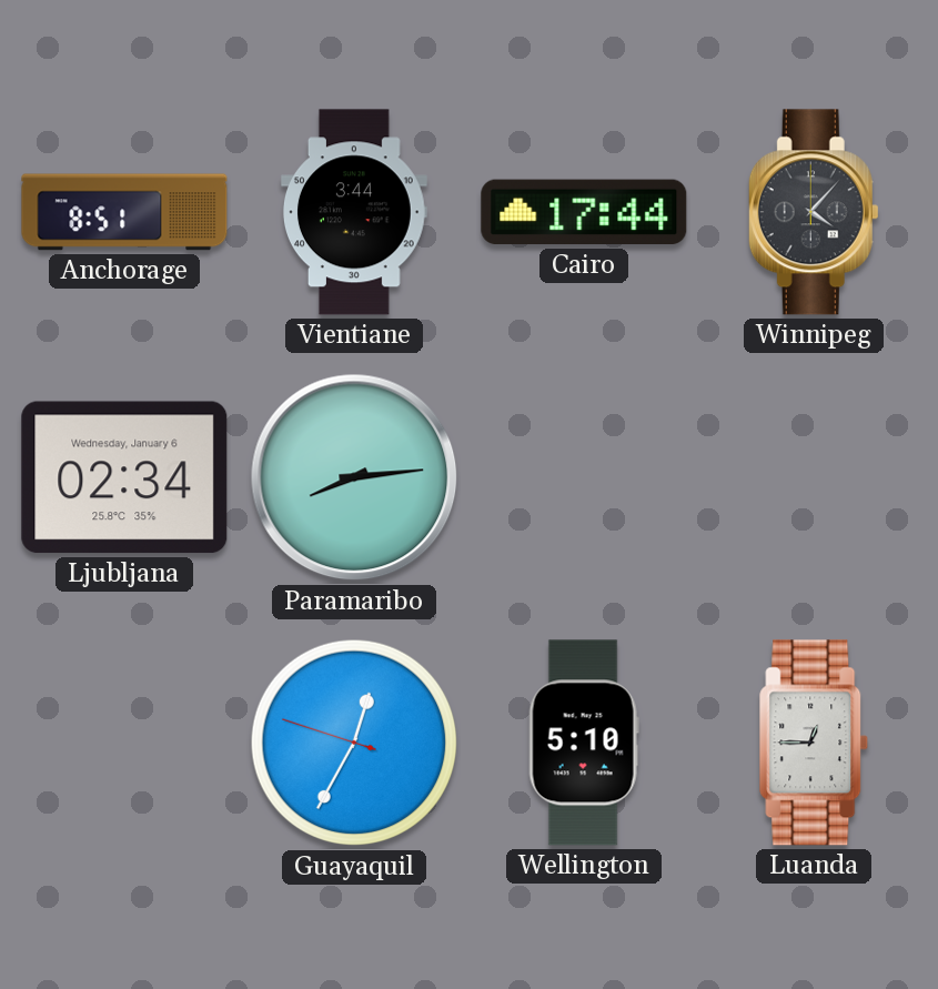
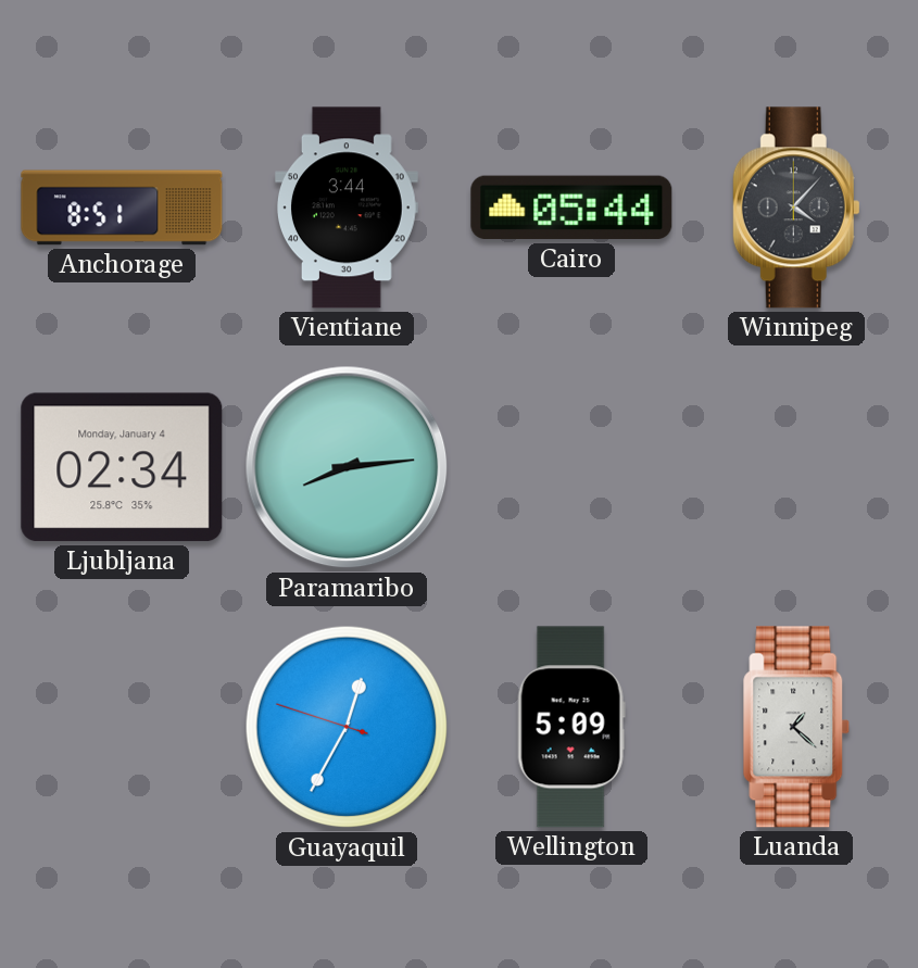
Cairo: 17:44 -> 05:44
Ljubljana date: Wednesday, January 6 -> Monday, January 4
Wellington: 5:10 -> 5:09
Luanda: 12:45 -> 1:22
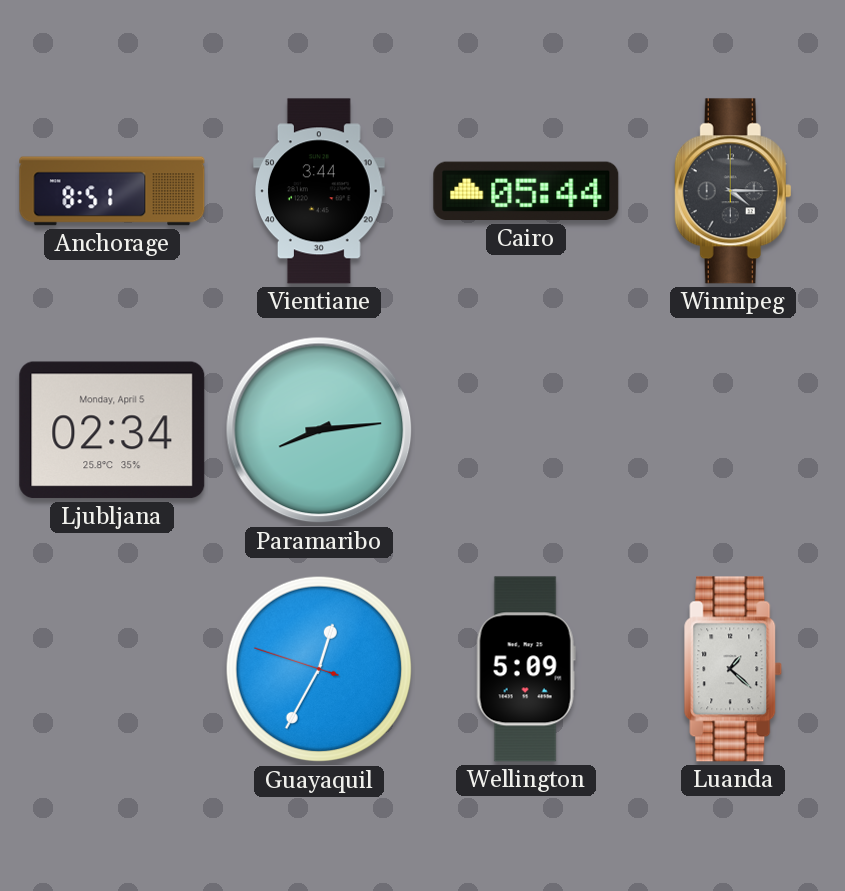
Winnipeg: 4:07 -> 4:15
Ljubljana date: Monday, January 4 -> Monday, April 5
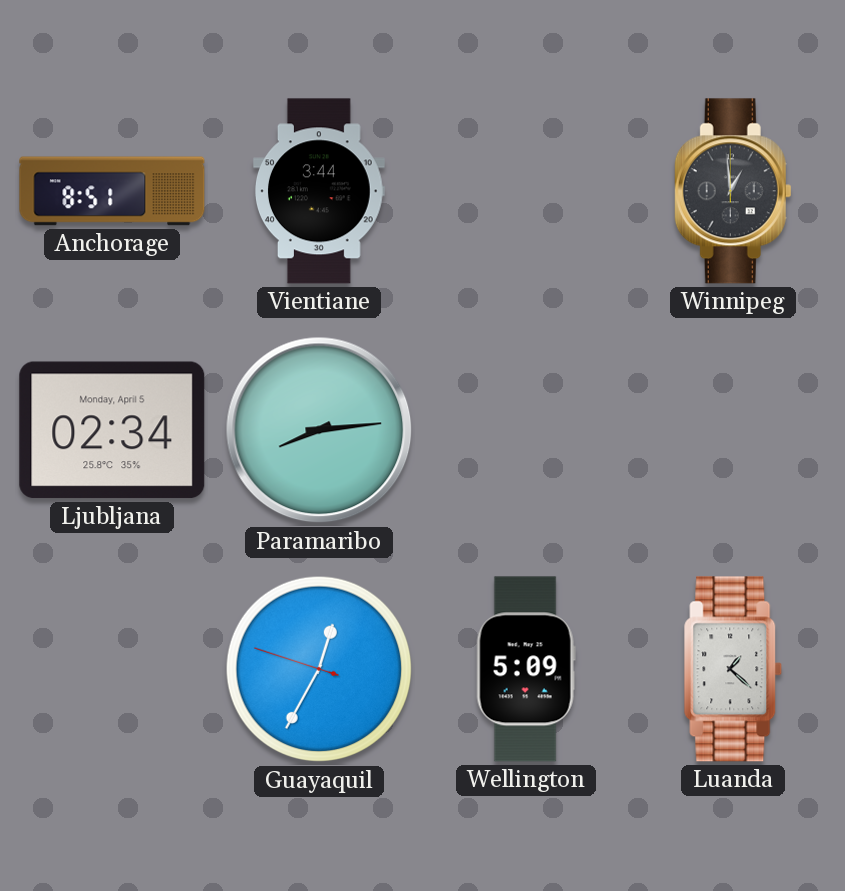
Cairo: 05:44 -> none
Winnipeg: 4:15 -> 12:59
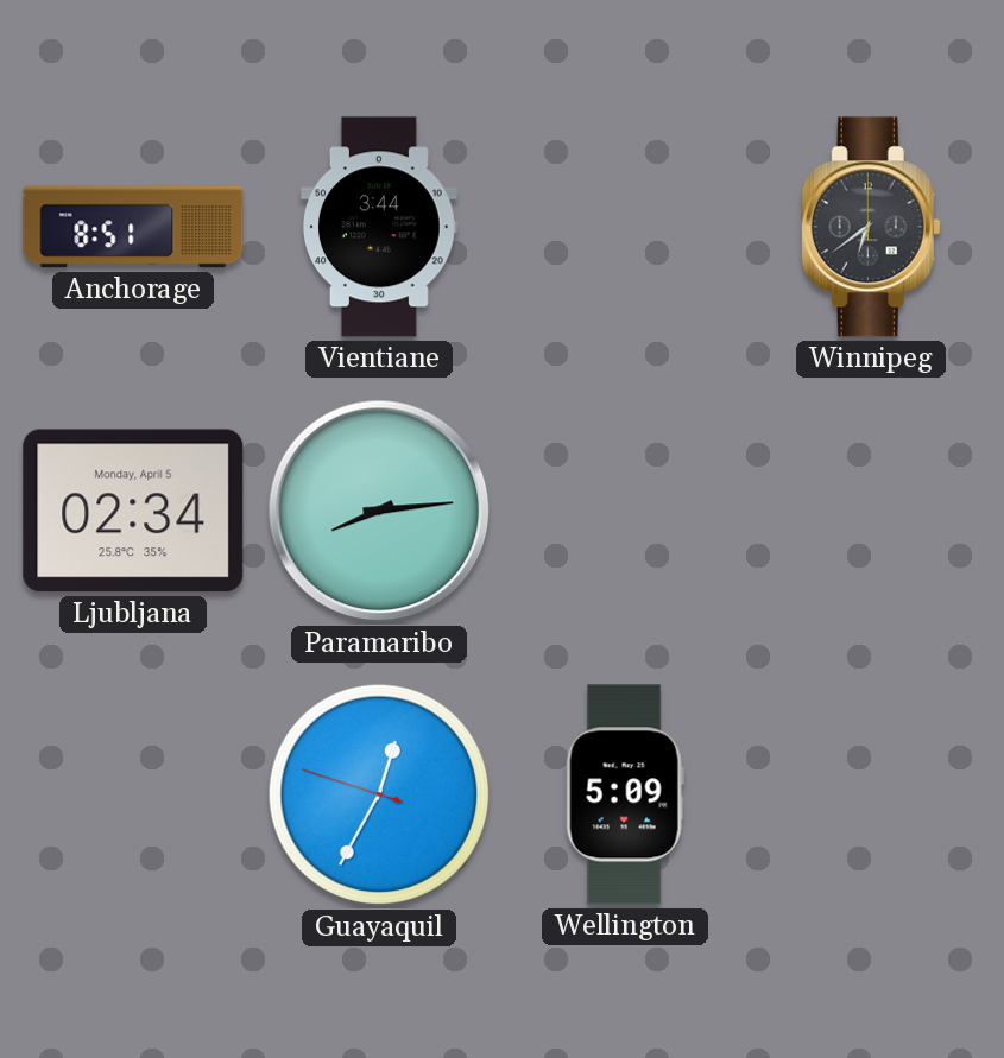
Winnipeg: 12:59 -> 6:39
Luanda: 1:22 -> none
